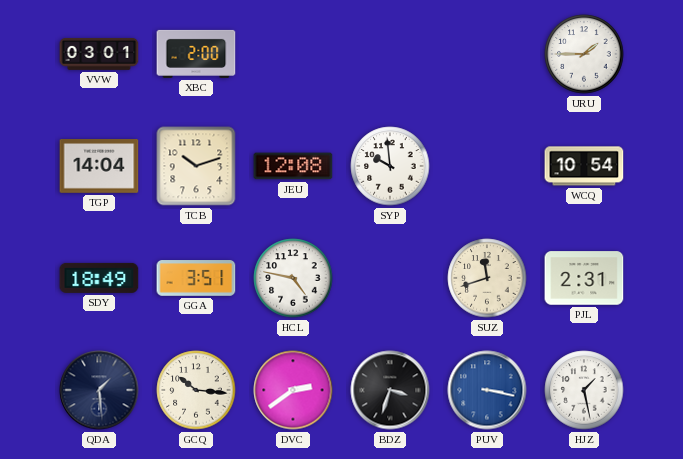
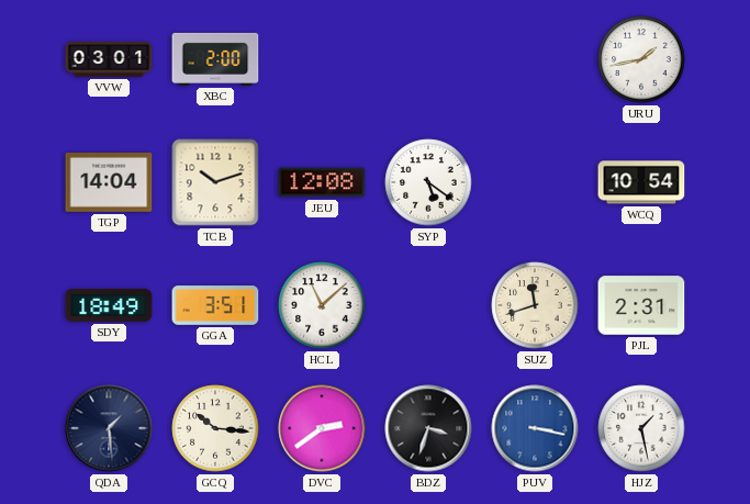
URU: 1:45 -> 1:43
SYP: 9:59 -> 5:21
HCL: 4:47 -> 11:08
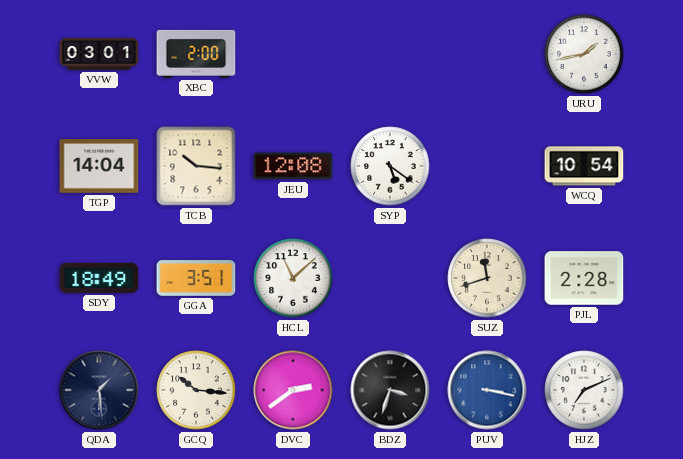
TCB: 10:12 -> 10:16
PJL: 2:31 -> 2:28
HJZ: 1:28 -> 7:11
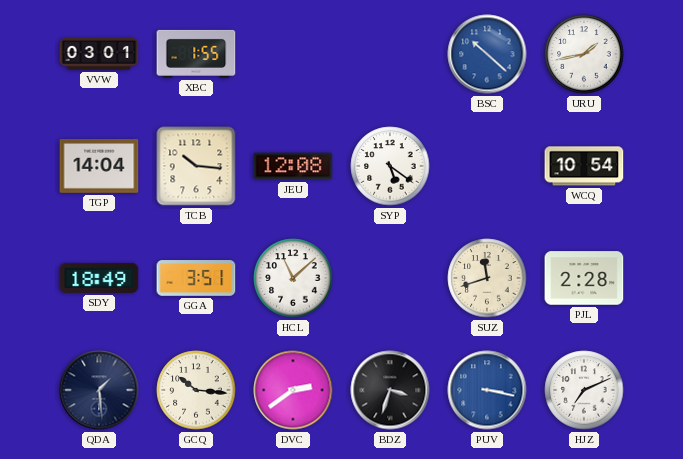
XBC: 2:00 -> 1:55
BSC: none -> 10:22
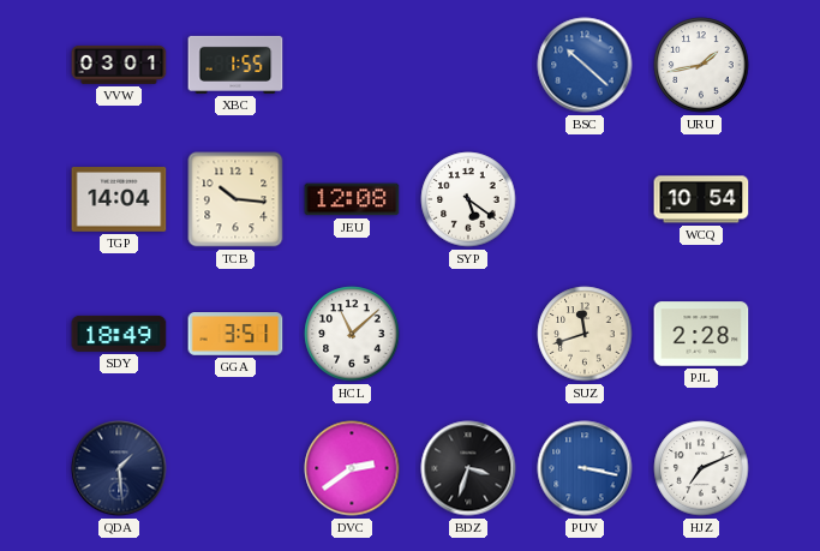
GCQ: 10:16 -> none
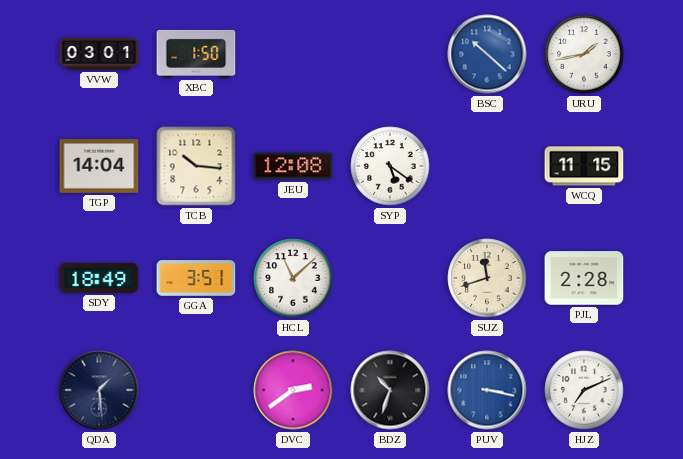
XBC: 1:55 -> 1:50
WCQ: 10:54 -> 11:15
BDZ: 3:33 -> 10:33
